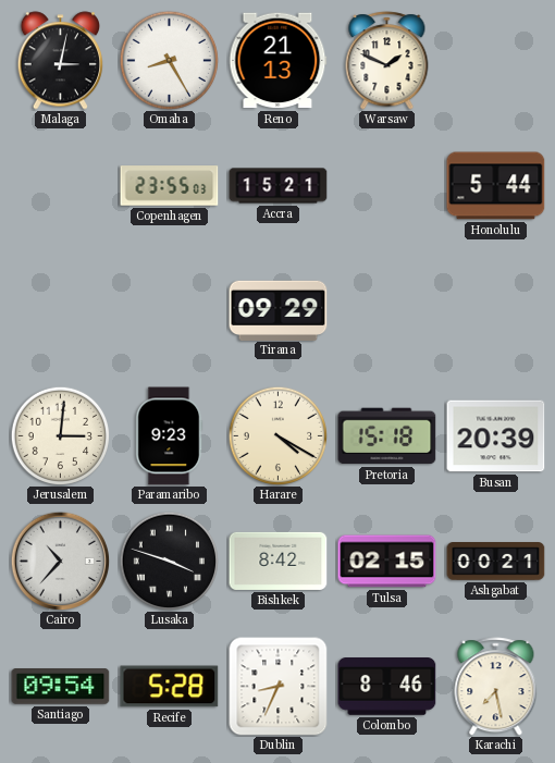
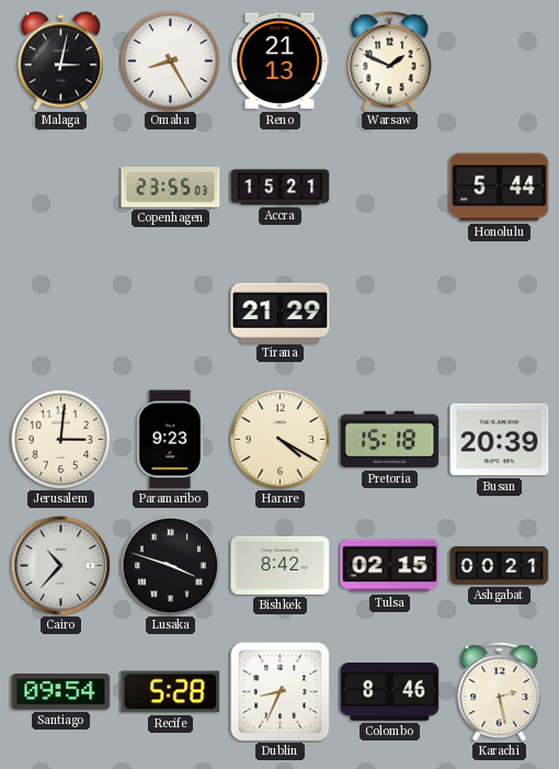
Tirana: 09:29 -> 21:29
Karachi: 7:28 -> 2:28
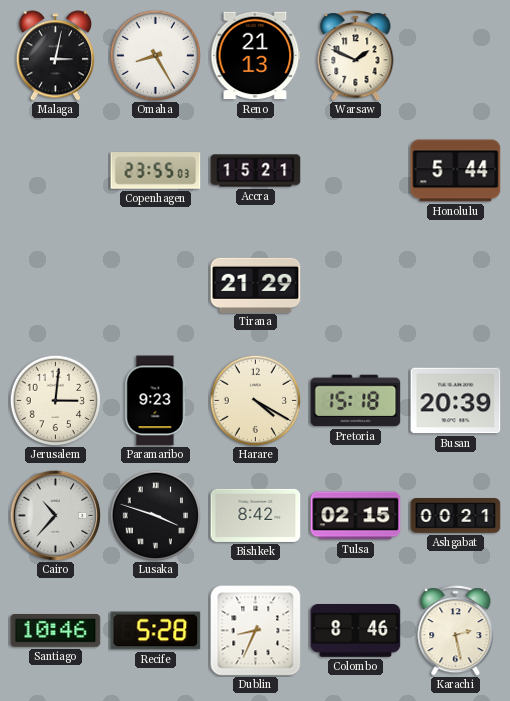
Santiago: 09:54 -> 10:46
